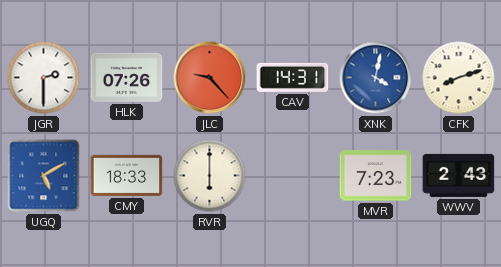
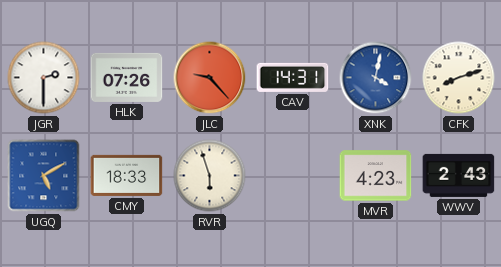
RVR: 6:00 -> 5:57
MVR: 7:23 -> 4:23
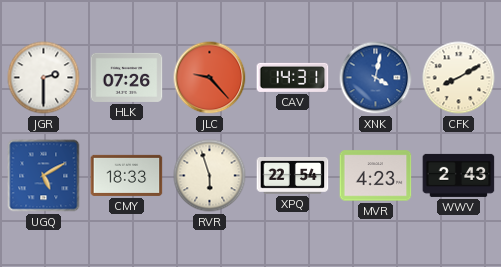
CFK: 8:12 -> 8:10
XPQ: none -> 22:54
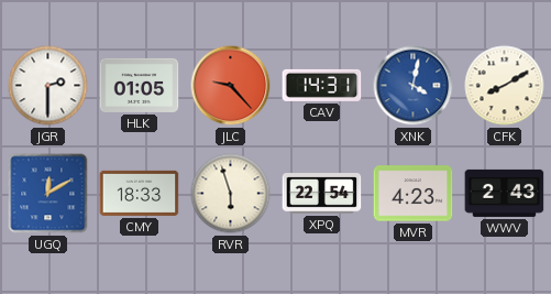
HLK: 07:26 -> 01:05
UGQ: 5:10 -> 12:10
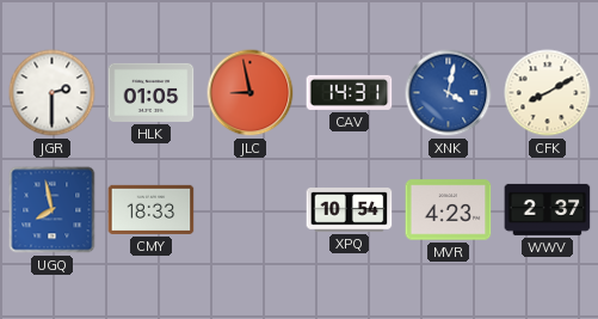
JLC: 9:23 -> 8:58
UGQ: 12:10 -> 7:58
RVR: 5:57 -> none
XPQ: 22:54 -> 10:54
WWV: 2:43 -> 2:37
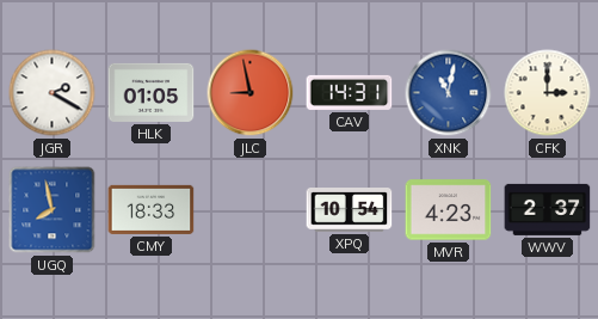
JGR: 2:30 -> 2:20
XNK: 4:02 -> 11:02
CFK: 8:10 -> 3:00
